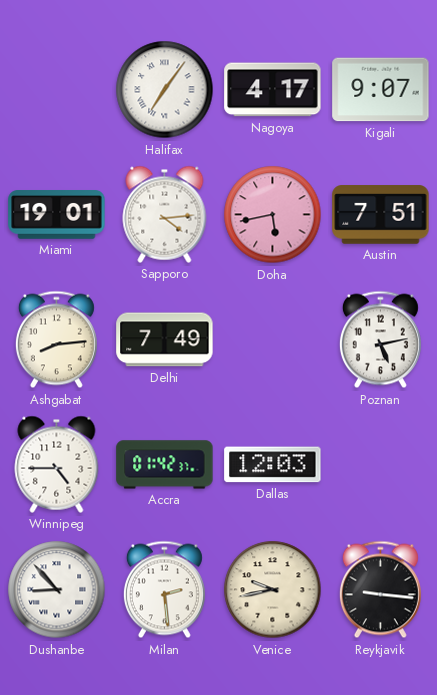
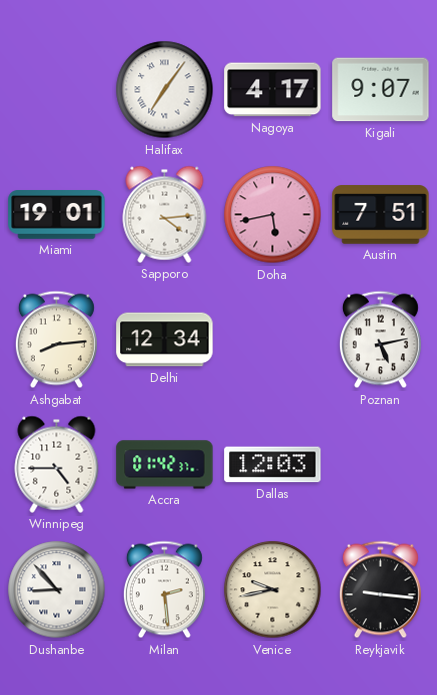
Delhi: 7:49 -> 12:34
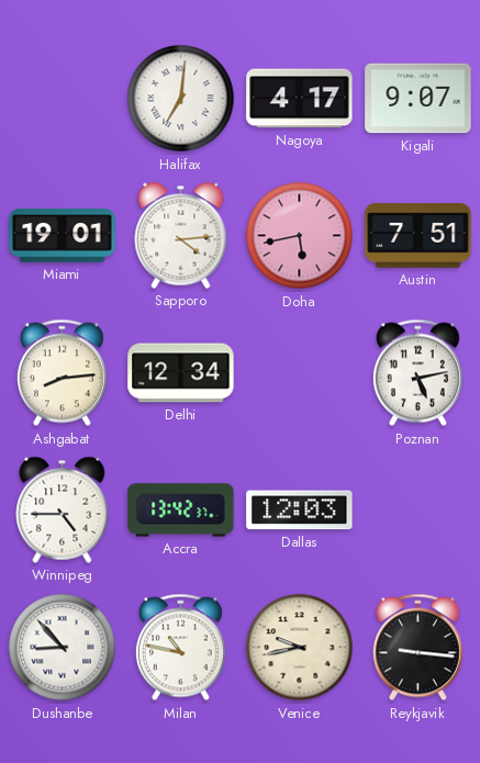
Halifax: 7:06 -> 7:01
Accra: 01:42 -> 13:42
Milan: 2:29 -> 10:47
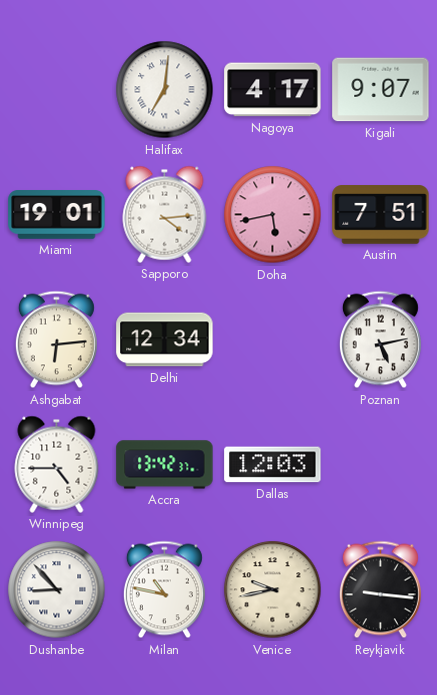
Ashgabat: 8:14 -> 6:14
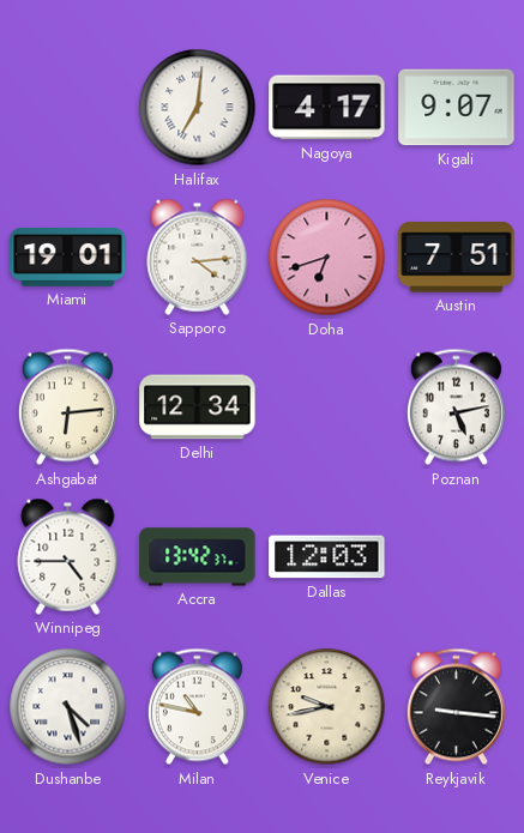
Doha: 5:43 -> 6:42
Dushanbe: 8:53 -> 4:27
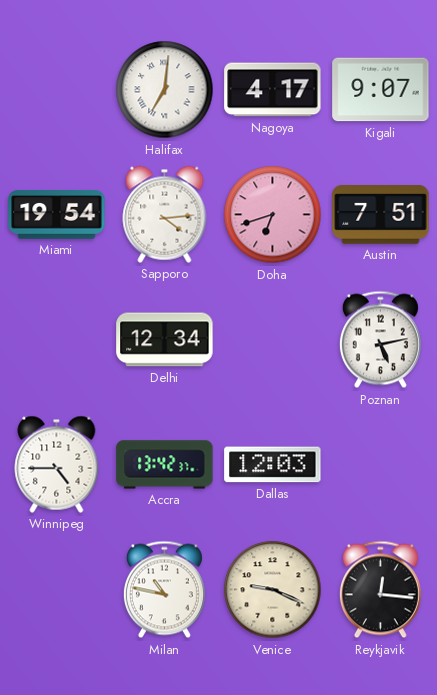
Miami: 19:01 -> 19:54
Ashgabat: 6:14 -> none
Dushanbe: 4:27 -> none
Venice: 9:43 -> 9:19
Reykjavik: 9:16 -> 12:16
